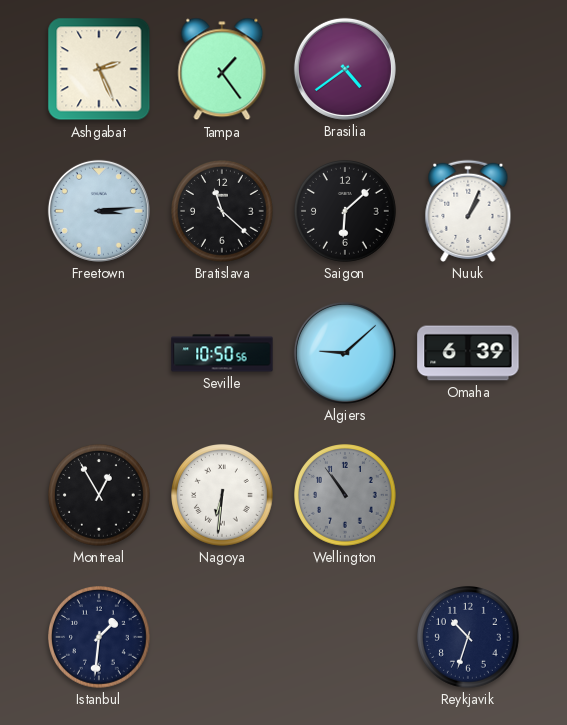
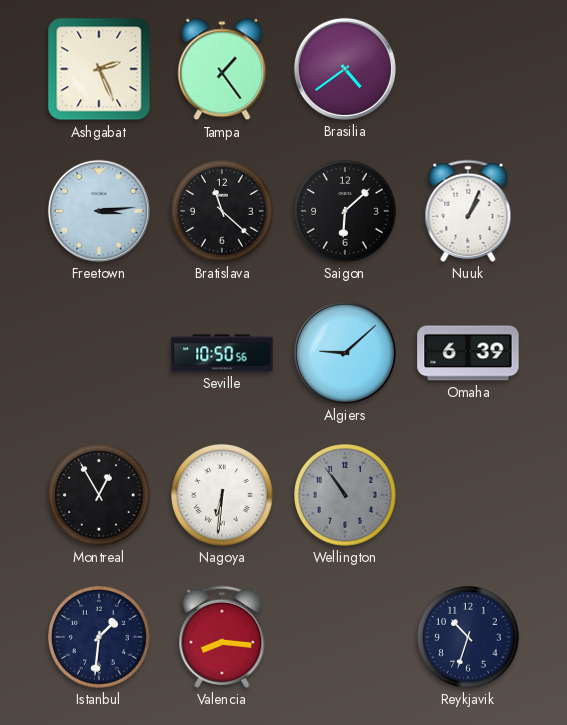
Valencia: none -> 8:16
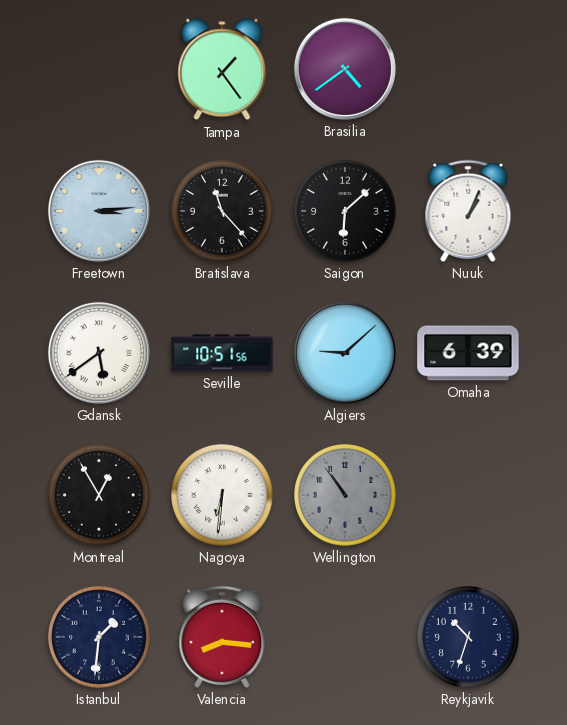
Ashgabat: 2:26 -> none
Bratislava: 11:22 -> 11:23
Gdansk: none -> 5:39
Seville: 10:50 -> 10:51
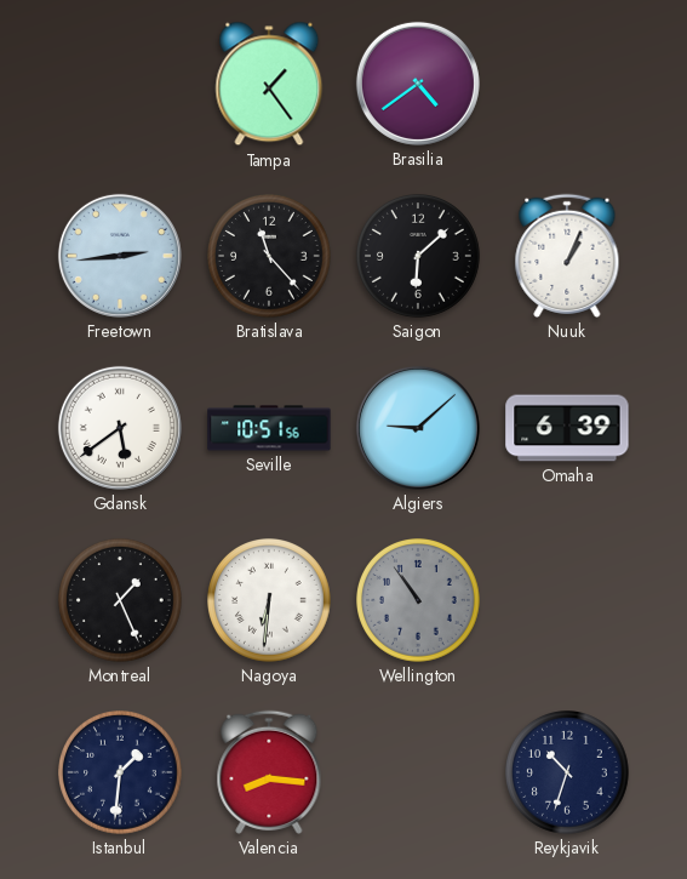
Freetown: 3:14 -> 2:44
Montreal: 12:55 -> 1:26
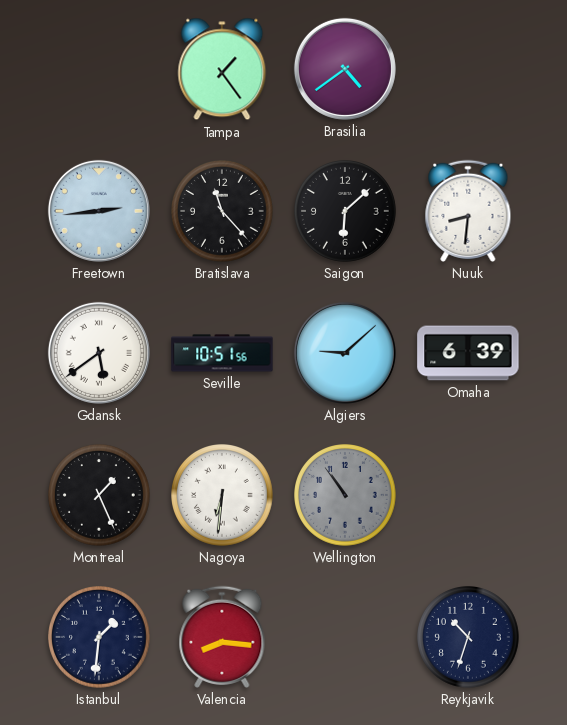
Nuuk: 1:04 -> 8:31
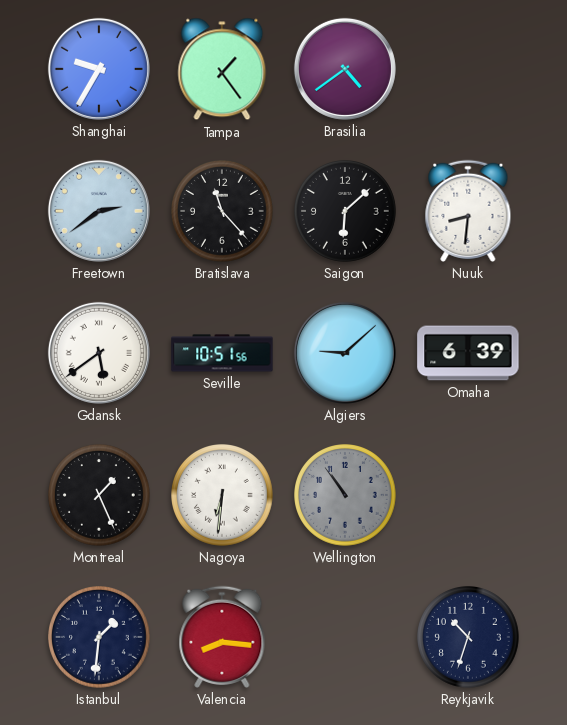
Shanghai: none -> 9:35
Freetown: 2:44 -> 2:39
